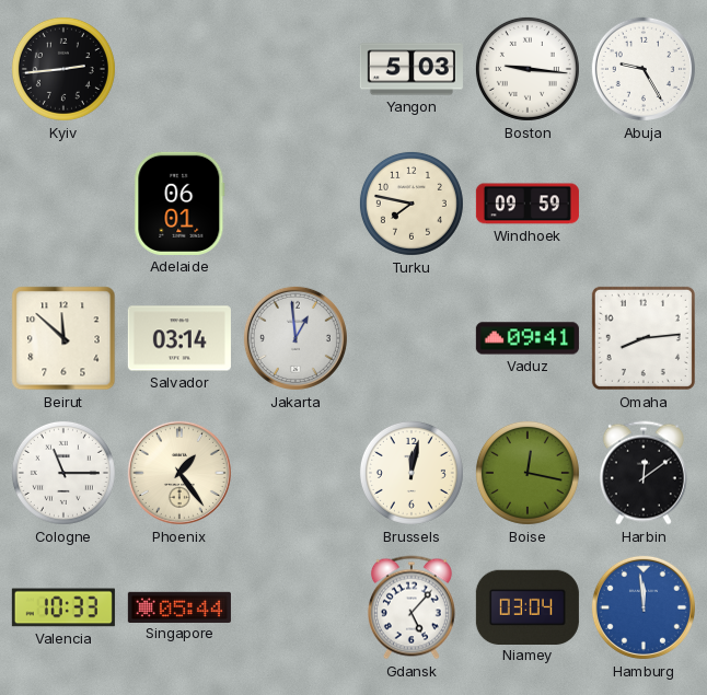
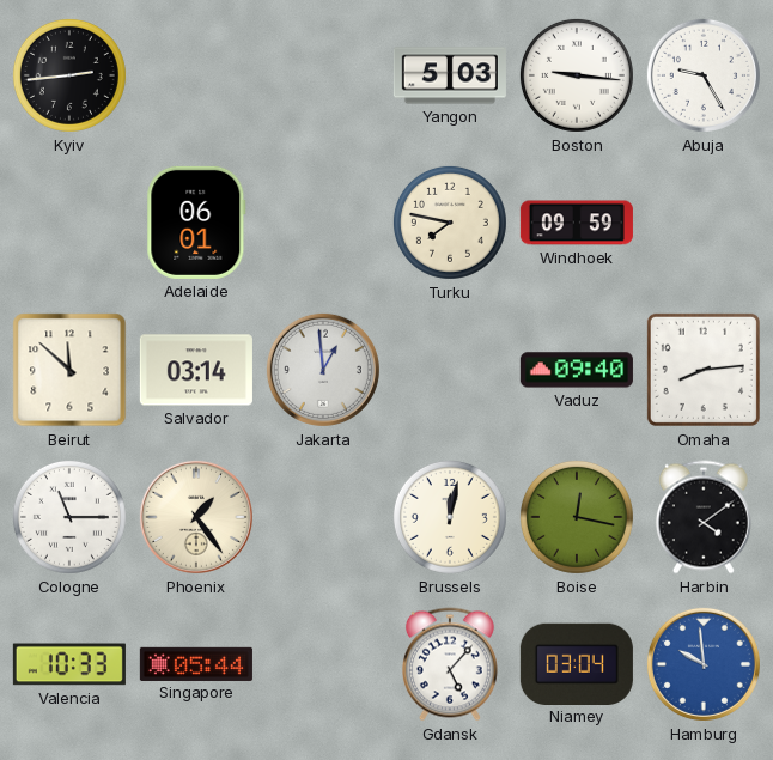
Vaduz: 09:41 -> 09:40
Harbin: 12:09 -> 4:09
Hamburg: 11:59 -> 9:59
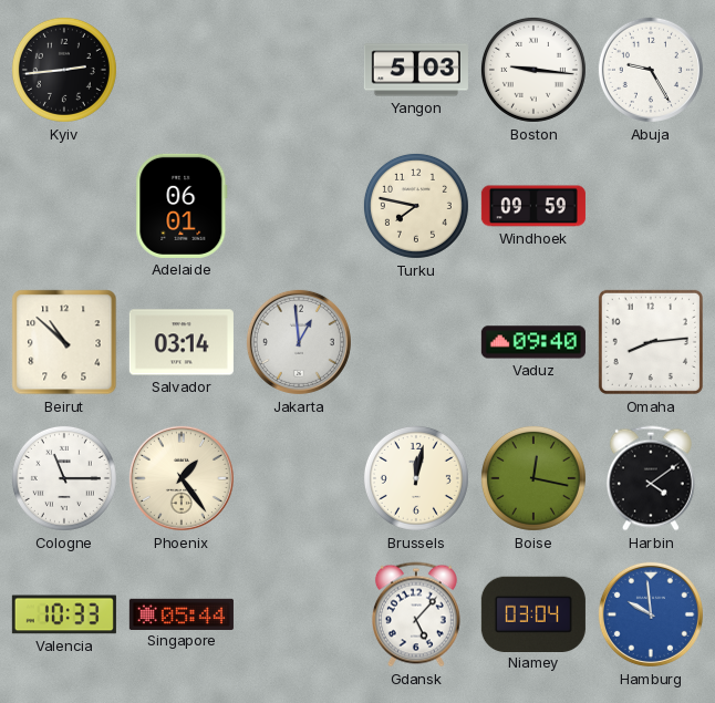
Beirut: 11:52 -> 10:52
